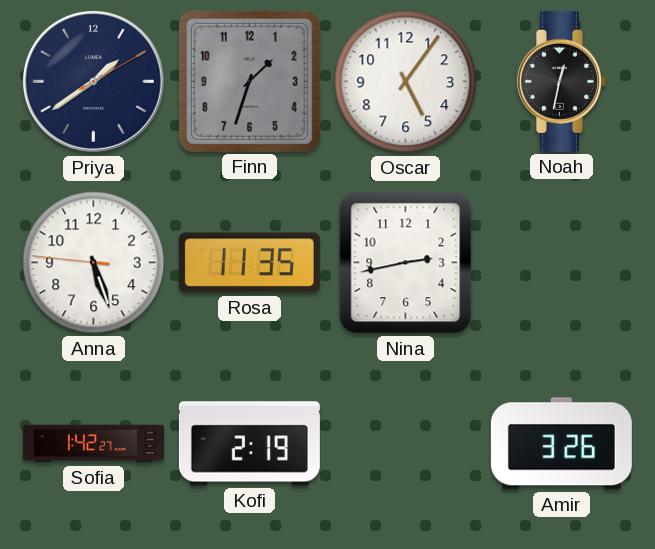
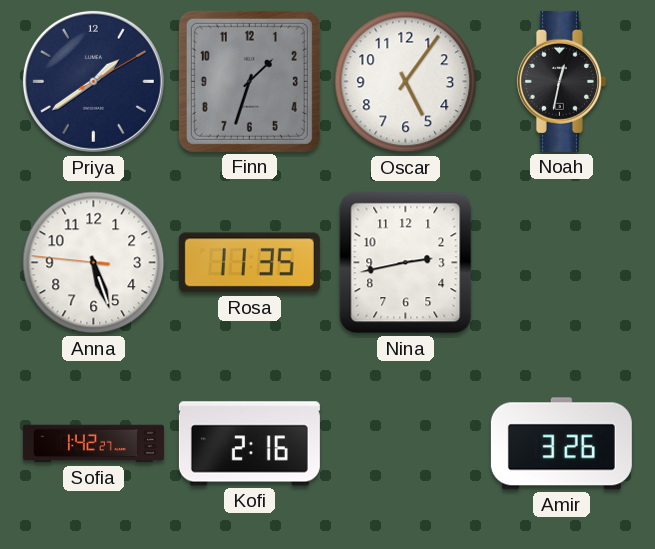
Kofi: 2:19 -> 2:16
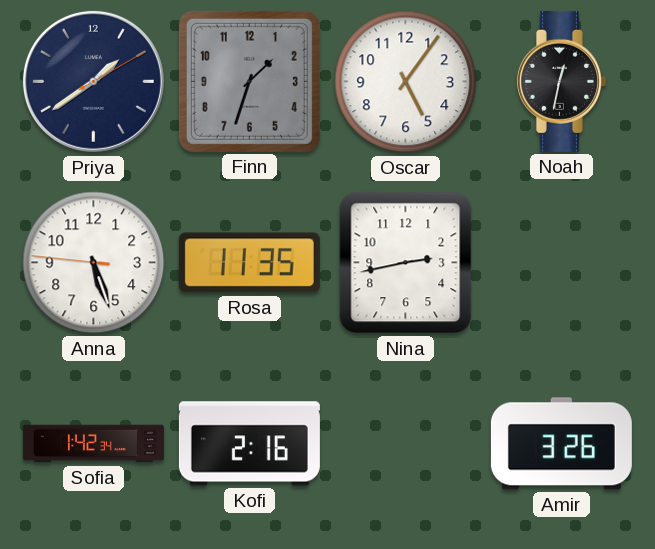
Sofia: 1:42:27 -> 1:42:34
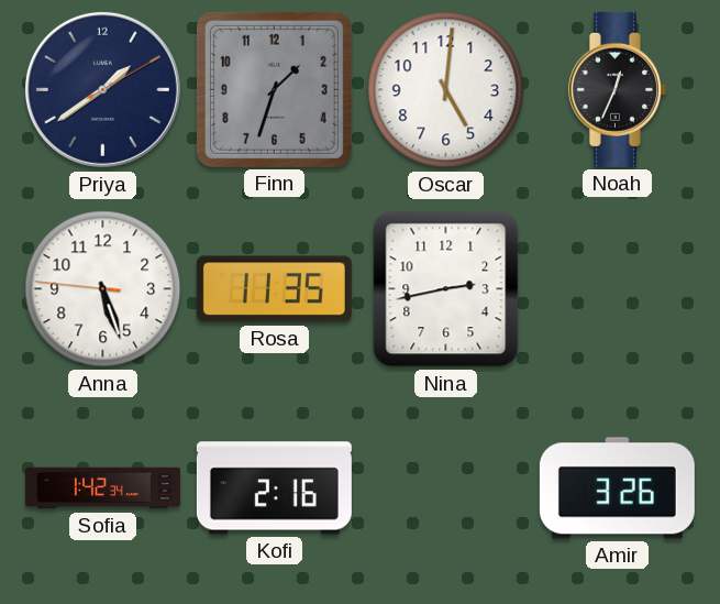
Oscar: 5:06 -> 5:01
Noah: 12:32 -> 12:34
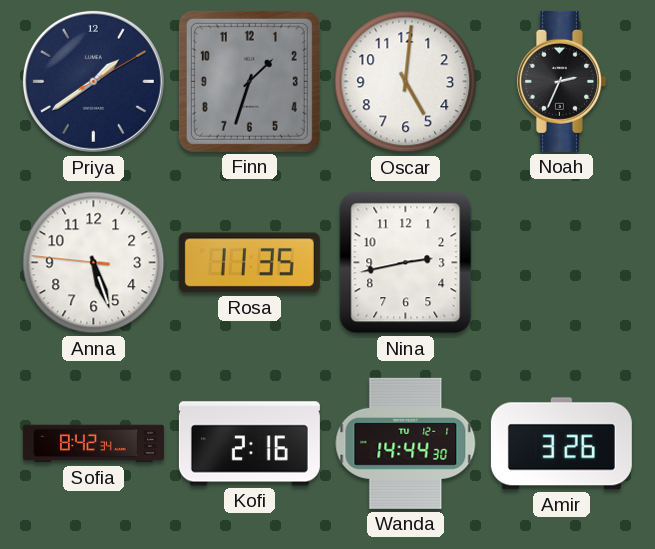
Noah: 12:34 -> 2:34
Sofia: 1:42 -> 8:42
Wanda: none -> 14:44
